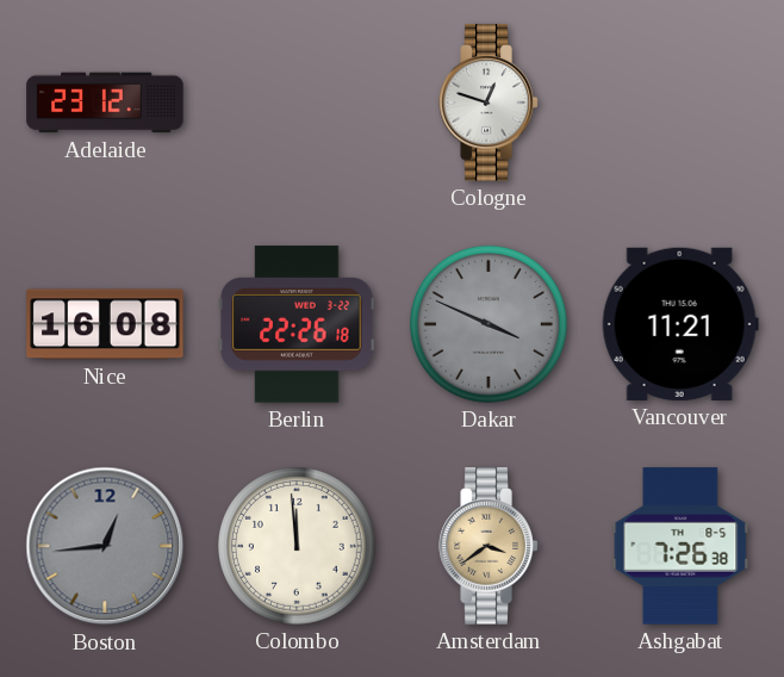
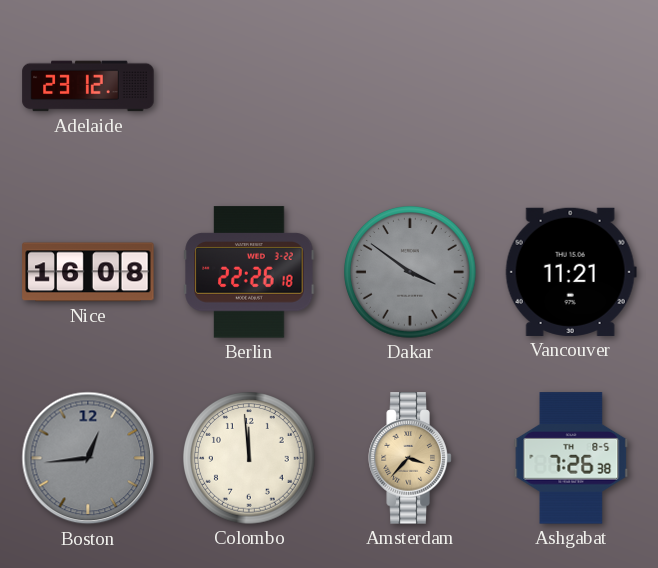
Cologne: 12:48 -> none
Dakar: 3:49 -> 3:51
Amsterdam: 3:39 -> 3:37
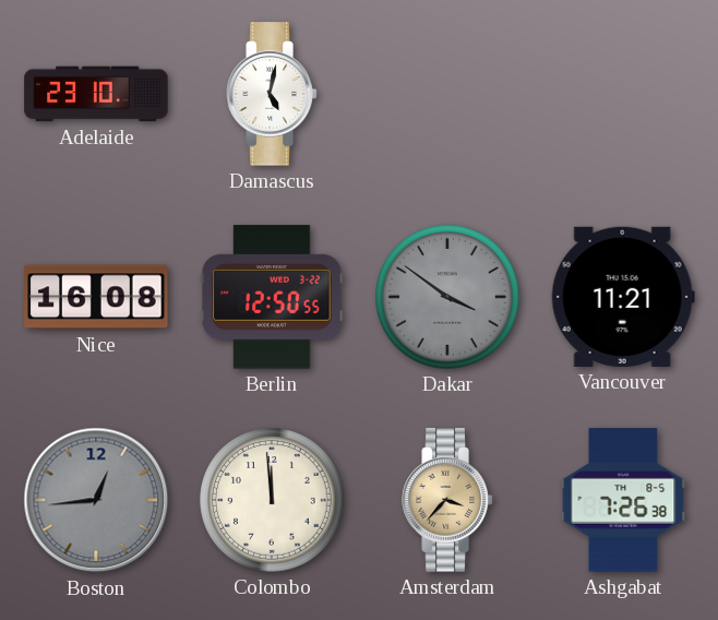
Adelaide: 23:12 -> 23:10
Damascus: none -> 5:02
Berlin: 22:26 -> 12:50
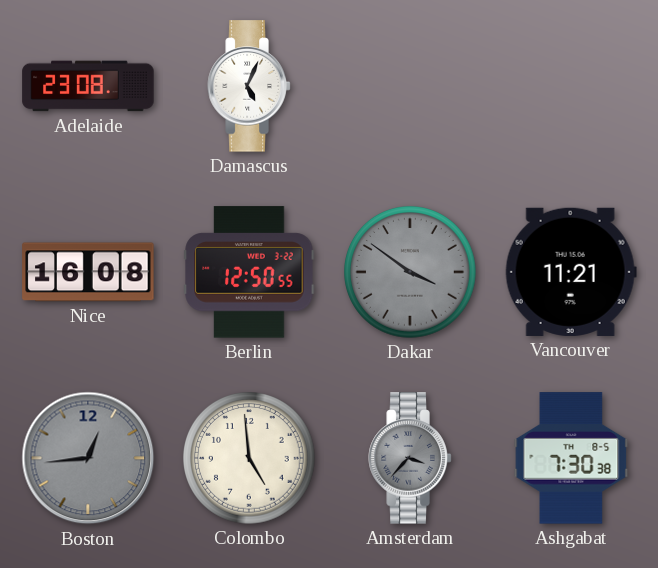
Adelaide: 23:10 -> 23:08
Damascus: 5:02 -> 5:04
Colombo: 11:59 -> 4:59
Amsterdam dial: champagne -> grey
Ashgabat: 7:26 -> 7:30
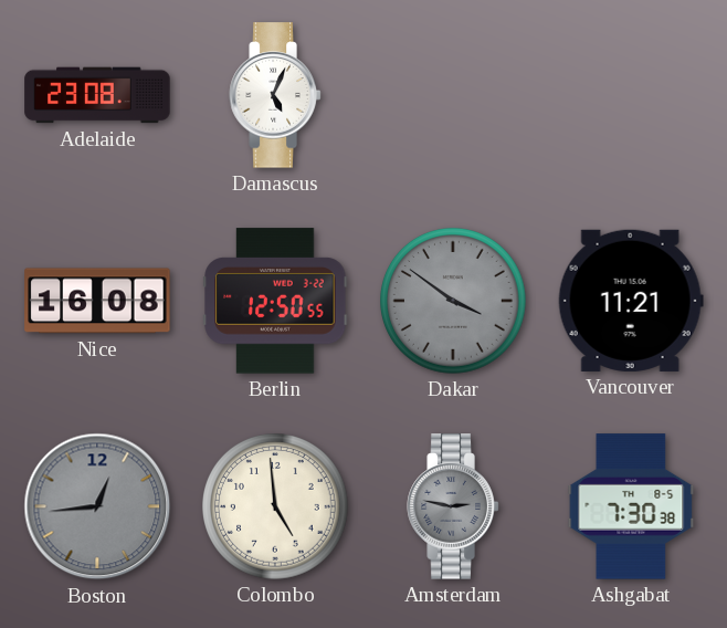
Amsterdam: 3:37 -> 2:47
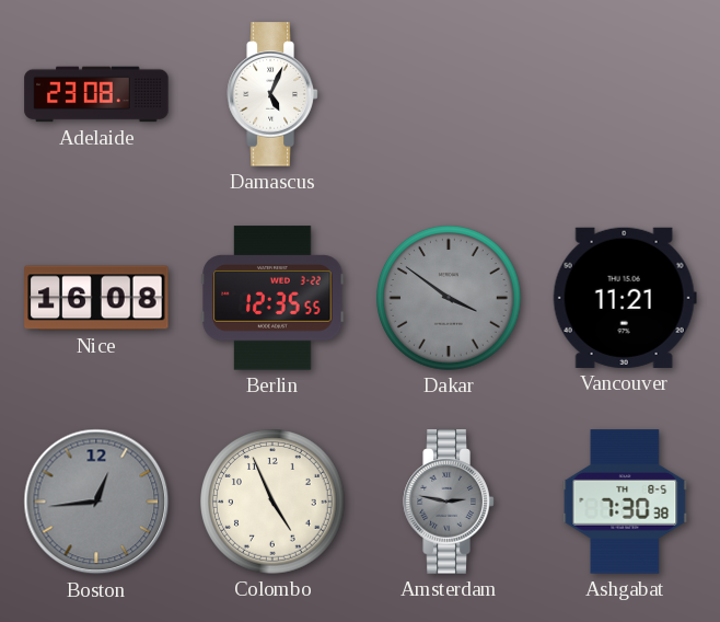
Berlin: 12:50 -> 12:35
Colombo: 4:59 -> 4:56
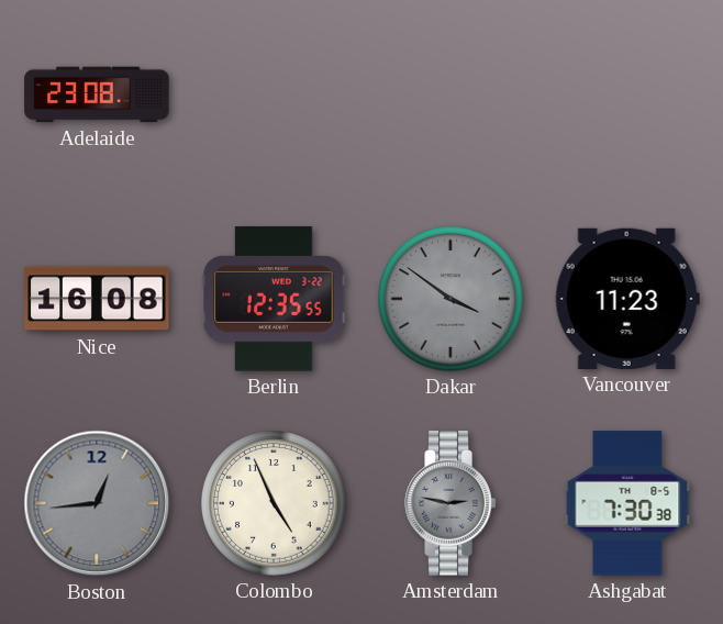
Damascus: 5:04 -> none
Vancouver: 11:21 -> 11:23
